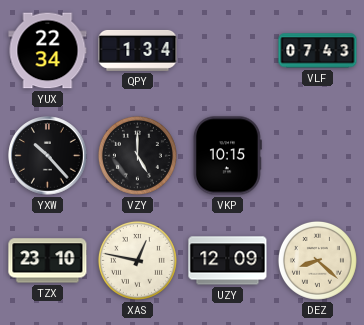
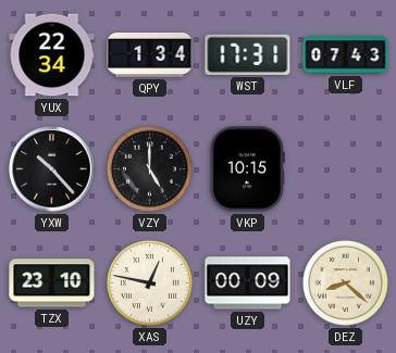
WST: none -> 17:31
UZY: 12:09 -> 00:09
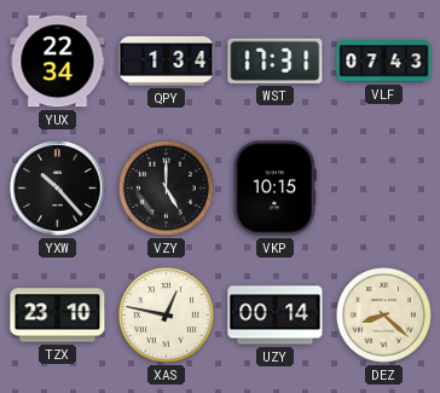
UZY: 00:09 -> 00:14
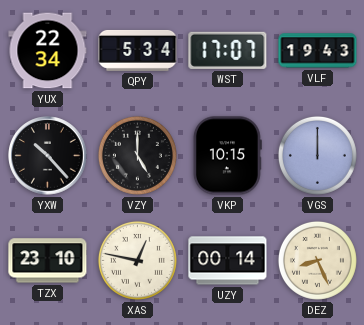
QPY: 1:34 -> 5:34
WST: 17:31 -> 17:07
VLF: 07:43 -> 19:43
VGS: none -> 12:00
DEZ: 8:22 -> 8:26
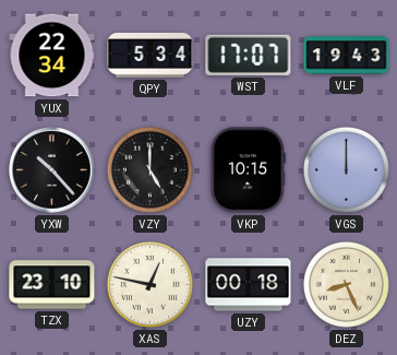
UZY: 00:14 -> 00:18
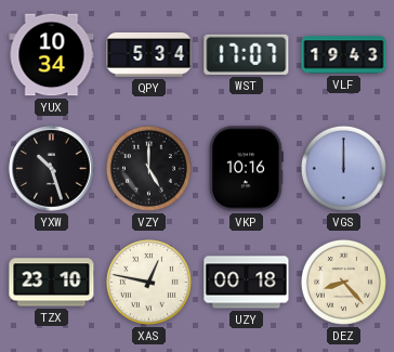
YUX: 22:34 -> 10:34
YXW: 10:23 -> 10:27
VKP: 10:15 -> 10:16
DEZ: 8:26 -> 8:23
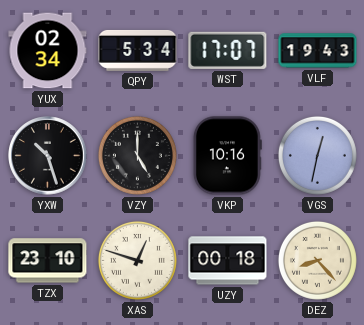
YUX: 10:34 -> 02:34
VGS: 12:00 -> 12:32
XAS: 12:47 -> 12:48
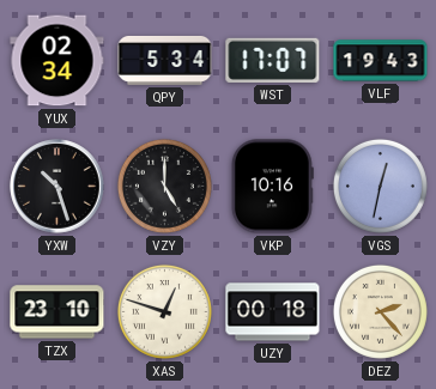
DEZ: 8:23 -> 2:23
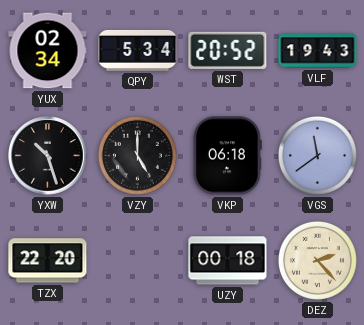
WST: 17:07 -> 20:52
VKP: 10:16 -> 06:18
VGS: 12:32 -> 11:39
TZX: 23:10 -> 22:20
XAS: 12:48 -> none
